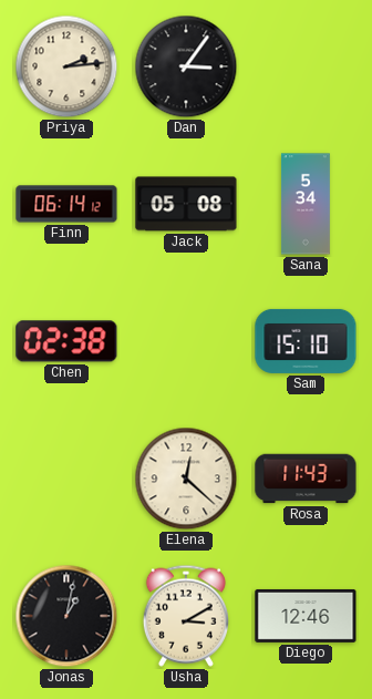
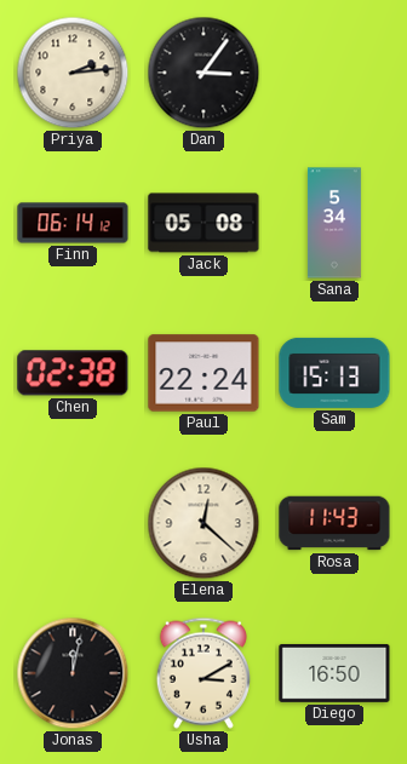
Paul: none -> 22:24
Sam: 15:10 -> 15:13
Jonas: 1:02 -> 12:02
Diego: 12:46 -> 16:50
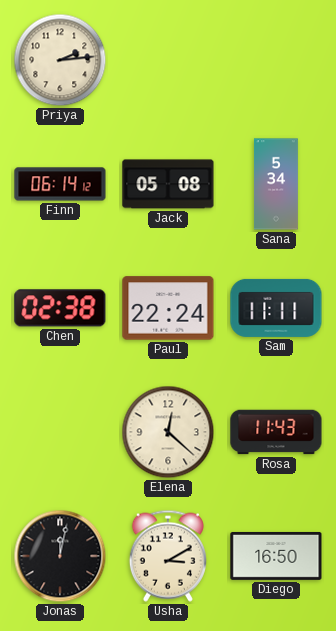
Dan: 3:06 -> none
Sam: 15:13 -> 11:11
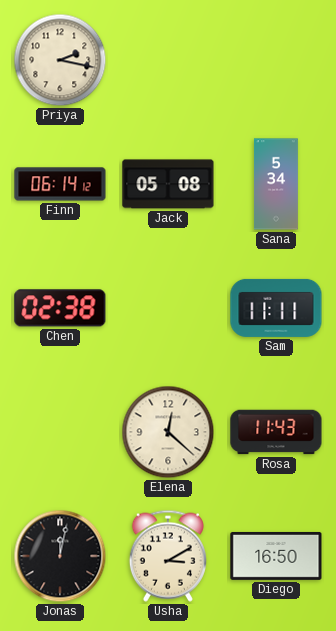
Priya: 2:14 -> 2:17
Paul: 22:24 -> none
